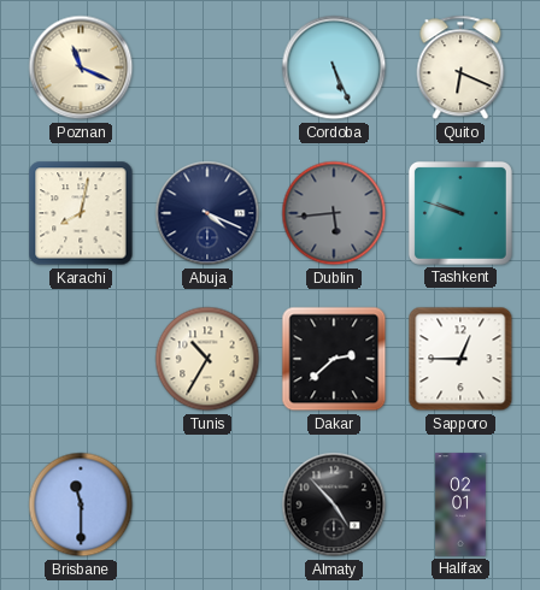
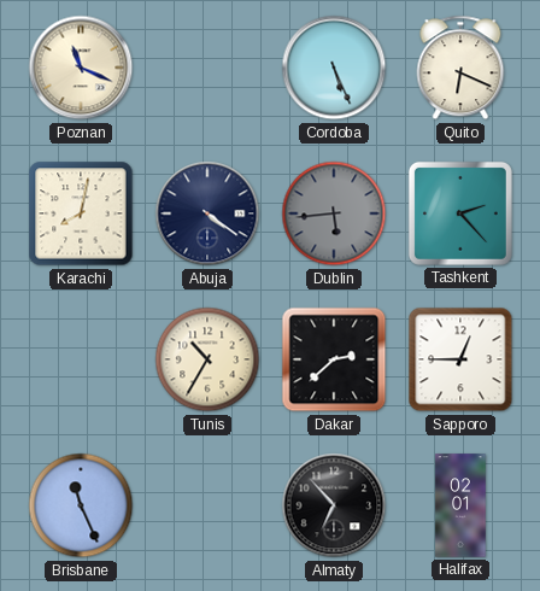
Abuja: 4:19 -> 4:21
Tashkent: 9:48 -> 2:23
Brisbane: 11:30 -> 11:26
Almaty: 4:53 -> 6:53
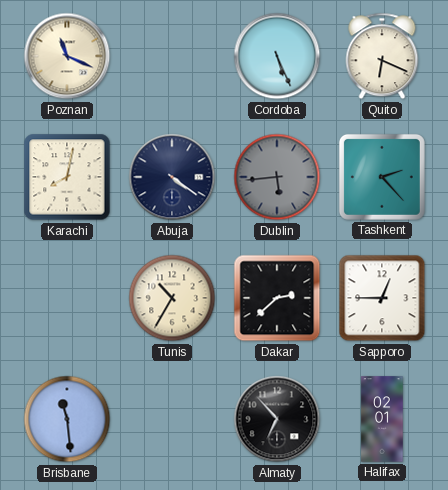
Brisbane: 11:26 -> 11:29
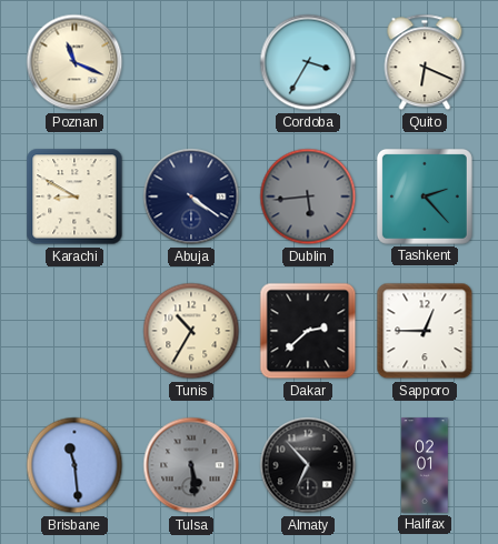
Cordoba: 5:26 -> 3:35
Karachi: 8:02 -> 8:50
Tulsa: none -> 5:29
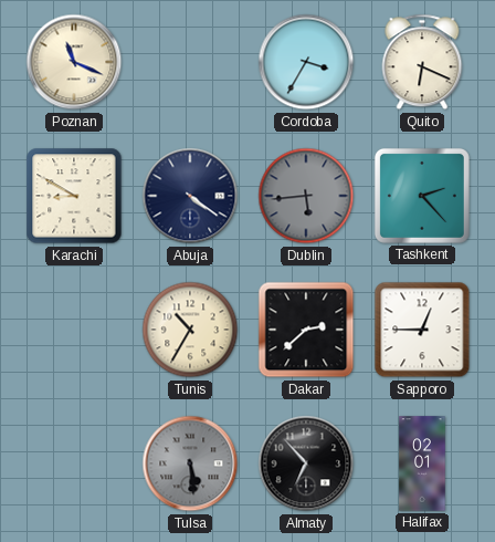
Brisbane: 11:29 -> none
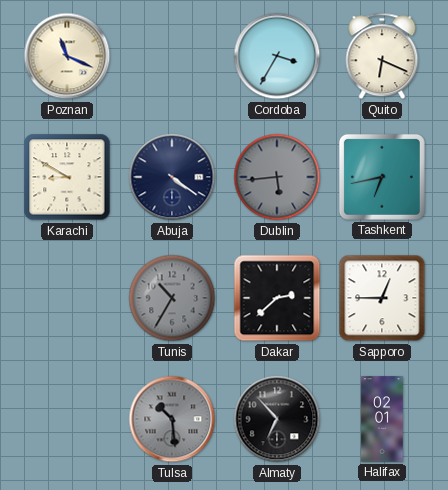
Tashkent: 2:23 -> 6:43
Tunis dial: cream -> grey
Tulsa: 5:29 -> 10:29
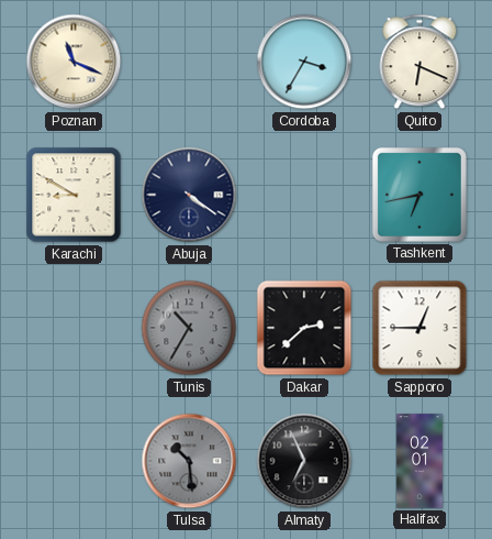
Dublin: 5:44 -> none
Almaty: 6:53 -> 6:56
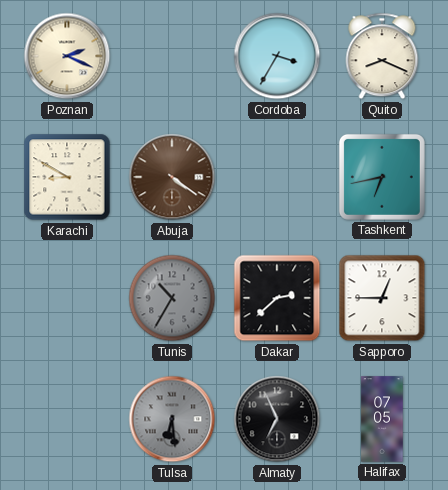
Poznan: 11:19 -> 2:19
Quito: 6:19 -> 8:19
Abuja dial: navy -> brown
Tulsa: 10:29 -> 6:29
Halifax: 02:01 -> 07:05
